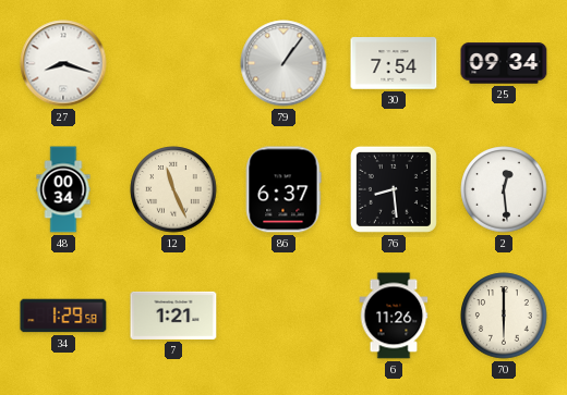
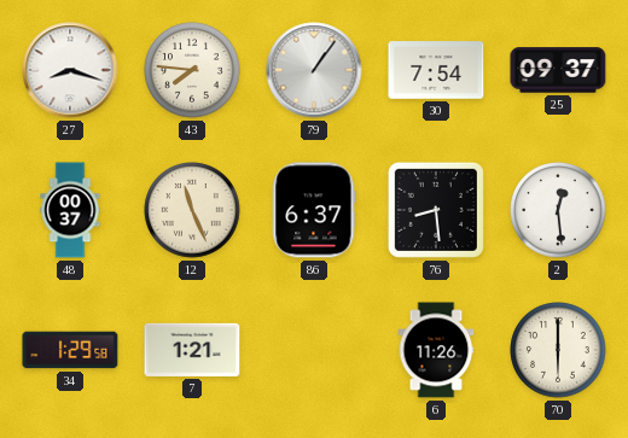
43: none -> 7:46
25: 09:34 -> 09:37
48: 00:34 -> 00:37
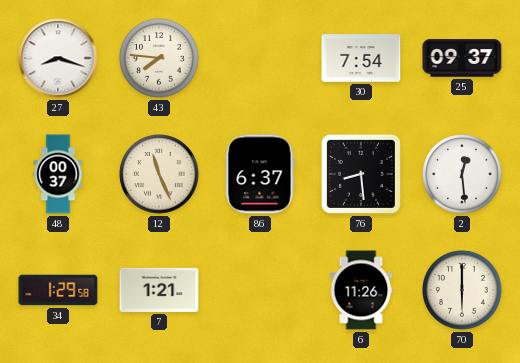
79: 1:06 -> none
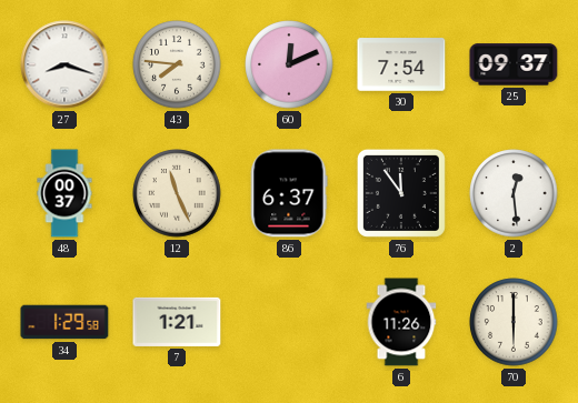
60: none -> 12:11
76: 8:29 -> 11:54
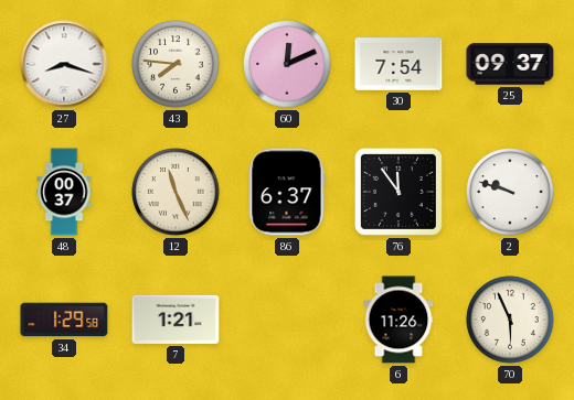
2: 12:29 -> 9:48
70: 6:00 -> 5:56
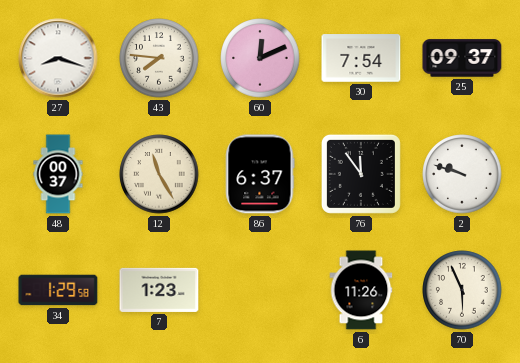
12: 11:26 -> 11:25
7: 1:21 -> 1:23
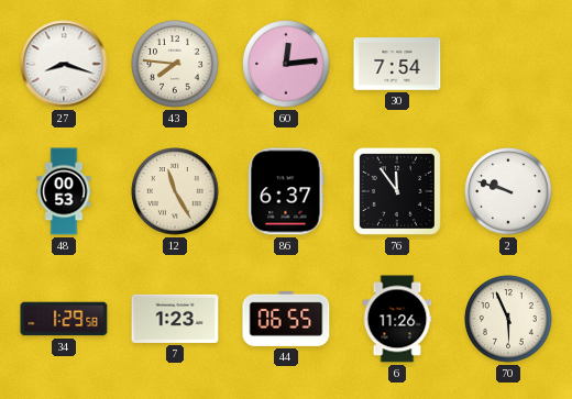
60: 12:11 -> 12:14
25: 09:37 -> none
48: 00:37 -> 00:53
44: none -> 06:55
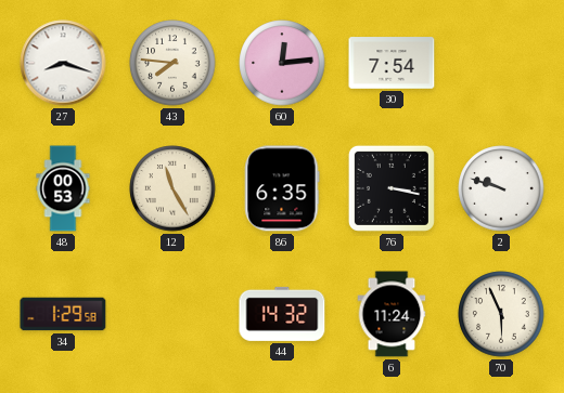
86: 6:37 -> 6:35
76: 11:54 -> 3:17
7: 1:23 -> none
44: 06:55 -> 14:32
6: 11:26 -> 11:24
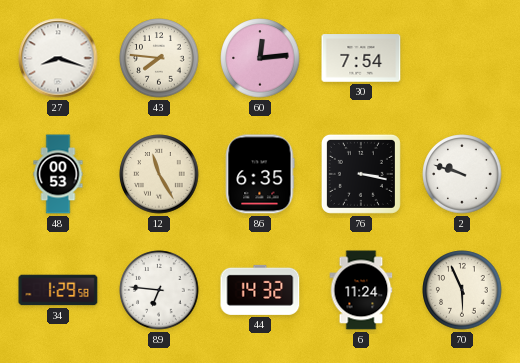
89: none -> 6:46
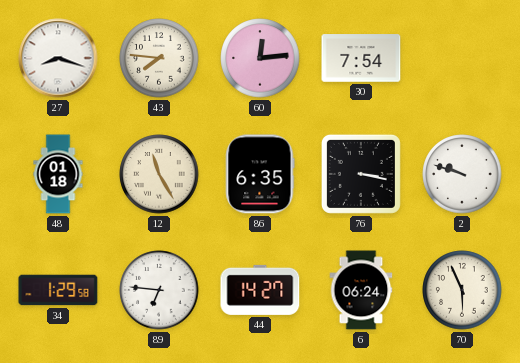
48: 00:53 -> 01:18
44: 14:32 -> 14:27
6: 11:24 -> 06:24
